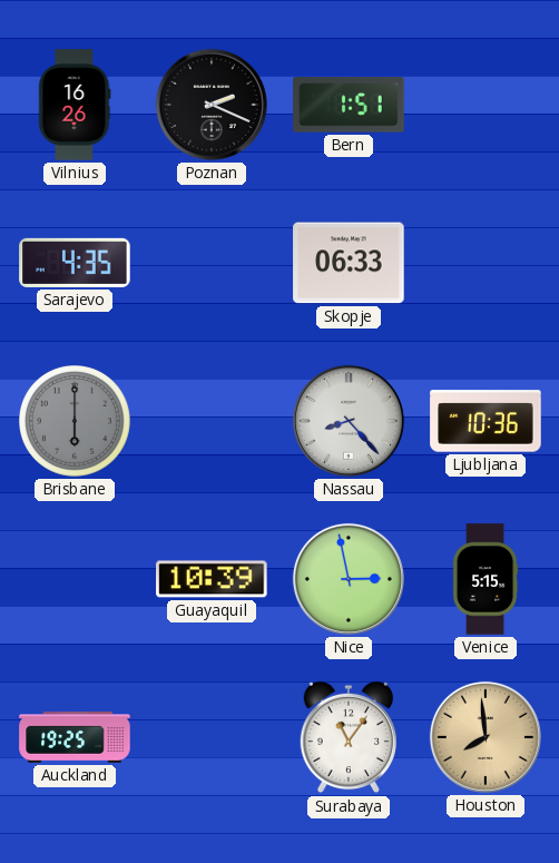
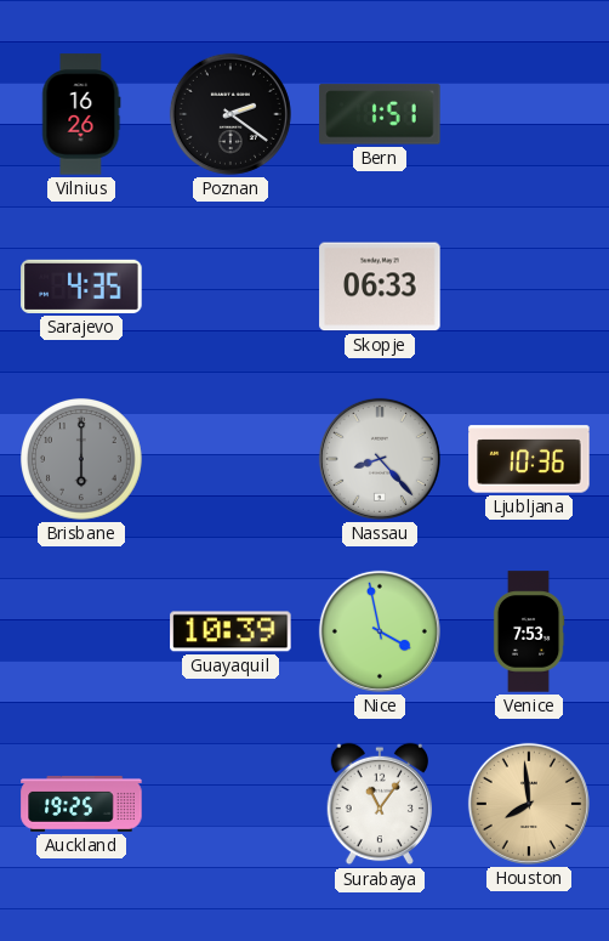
Poznan: 2:19 -> 2:21
Nice: 2:58 -> 3:58
Venice: 5:15 -> 7:53
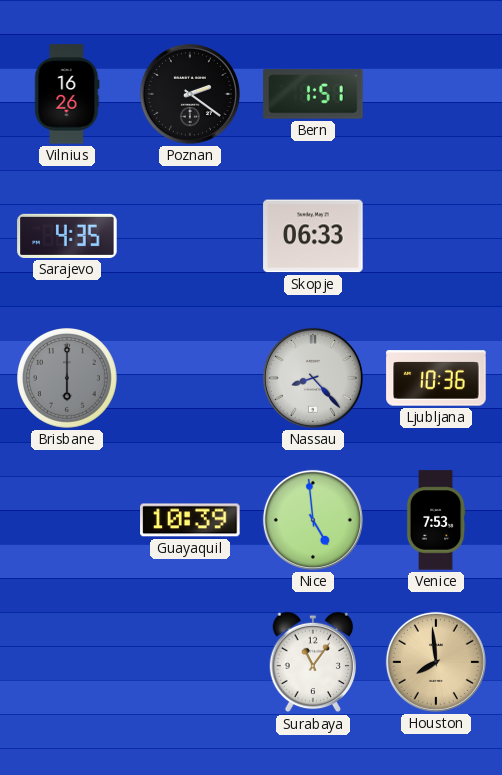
Nice: 3:58 -> 4:59
Auckland: 19:25 -> none
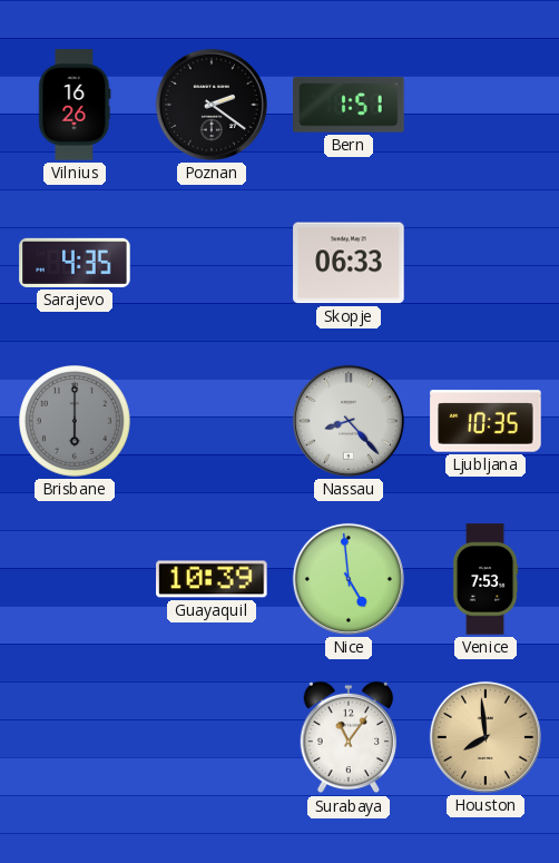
Ljubljana: 10:36 -> 10:35
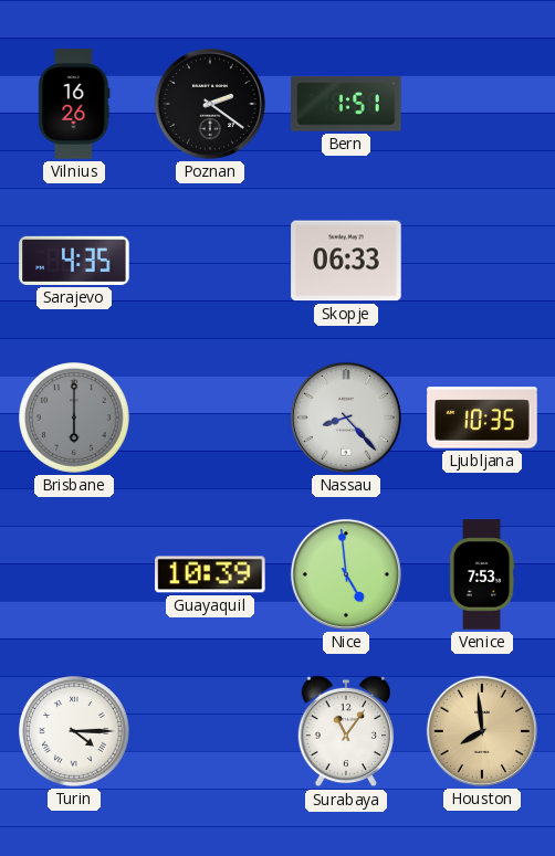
Turin: none -> 4:15
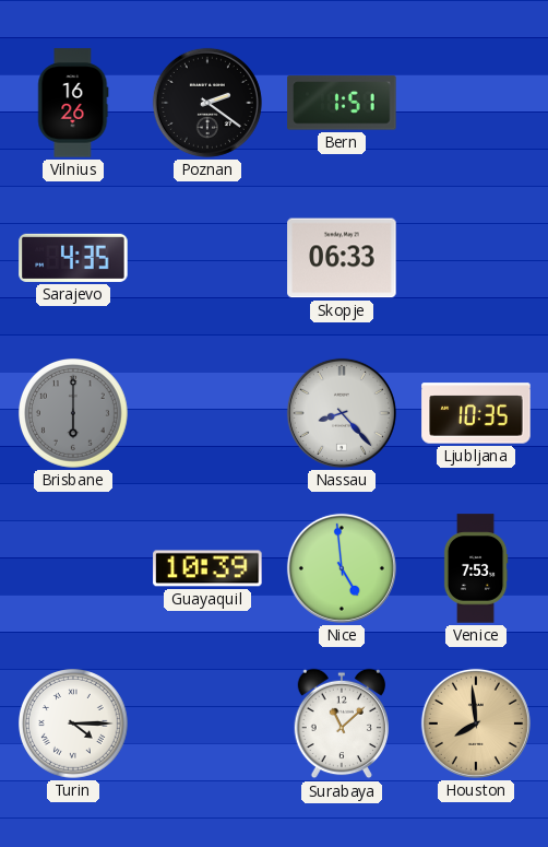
Surabaya: 11:06 -> 11:08
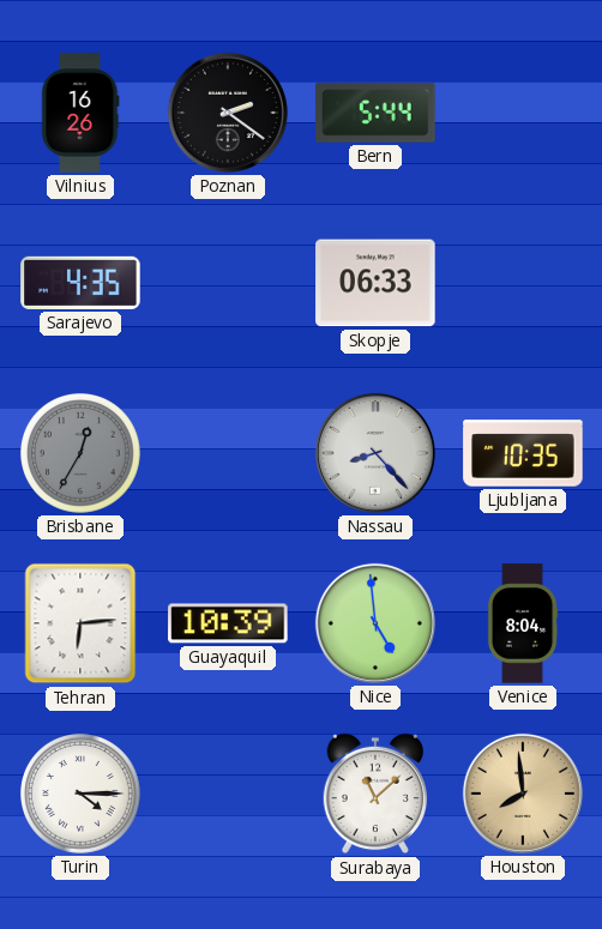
Bern: 1:51 -> 5:44
Brisbane: 6:00 -> 12:35
Tehran: none -> 6:14
Venice: 7:53 -> 8:04
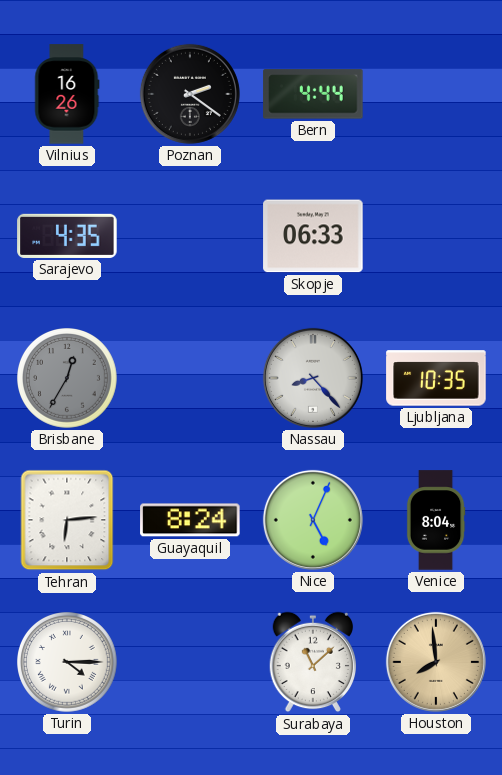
Bern: 5:44 -> 4:44
Guayaquil: 10:39 -> 8:24
Nice: 4:59 -> 5:04
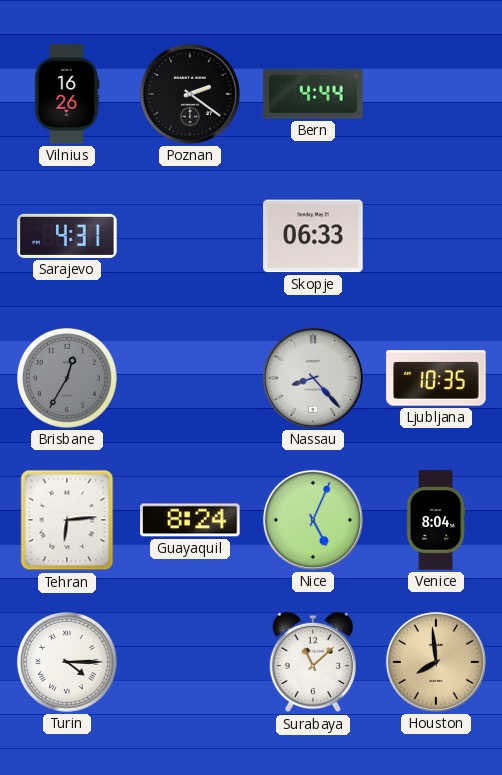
Sarajevo: 4:35 -> 4:31
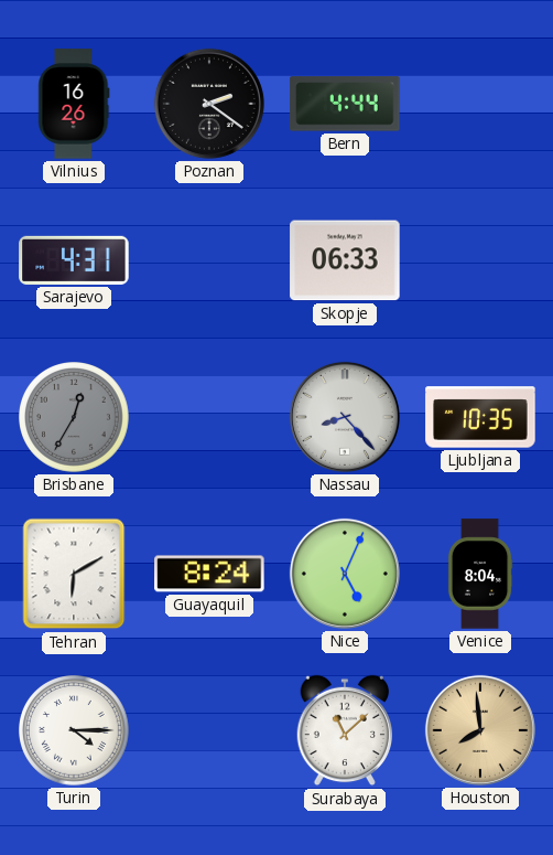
Tehran: 6:14 -> 6:10
